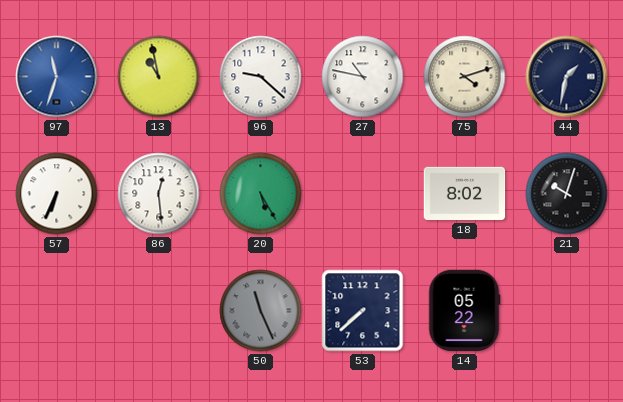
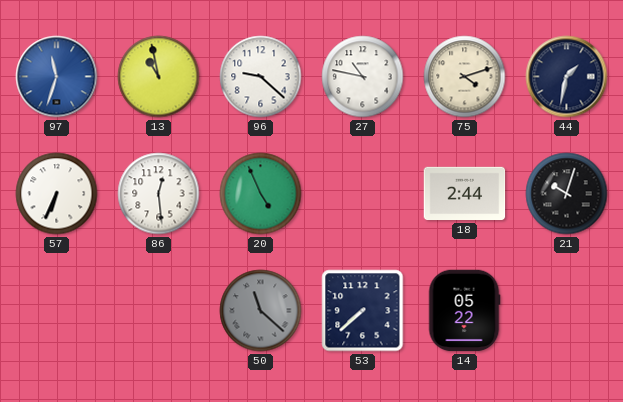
20: 5:25 -> 4:56
18: 8:02 -> 2:44
50: 11:26 -> 11:22
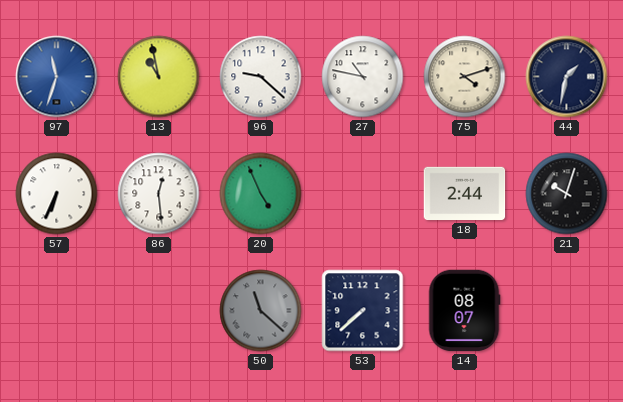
14: 05:22 -> 08:07
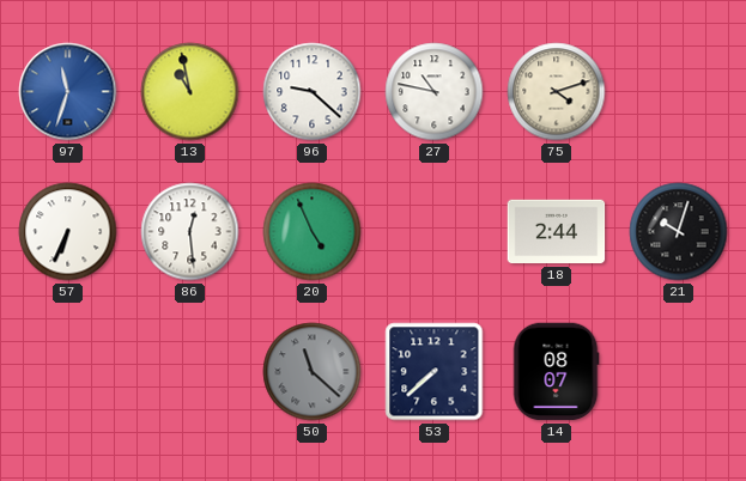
44: 1:32 -> none
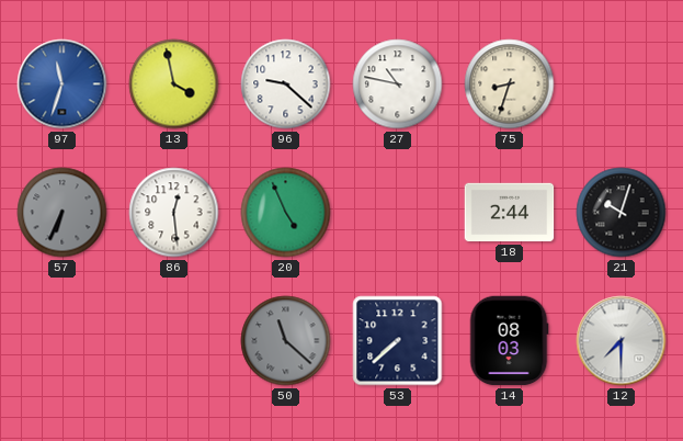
13: 10:58 -> 3:58
75: 4:12 -> 8:33
57 dial: white -> grey
14: 08:07 -> 08:03
12: none -> 7:30
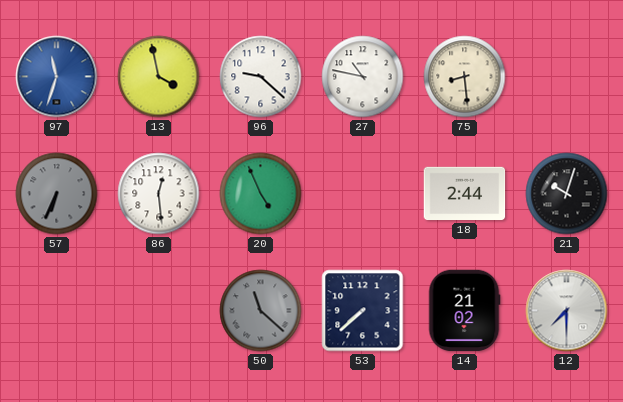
75: 8:33 -> 8:29
14: 08:03 -> 21:02
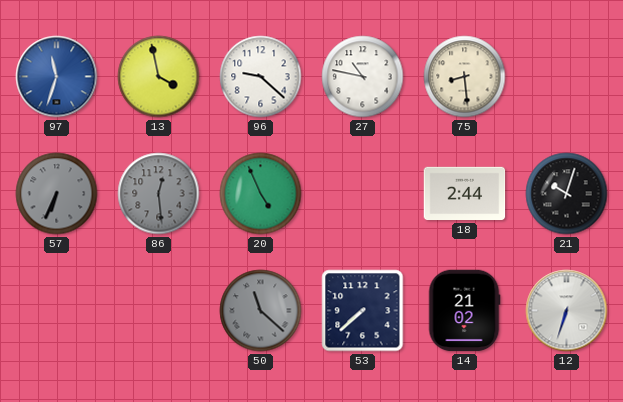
86 dial: white -> grey
12: 7:30 -> 6:33
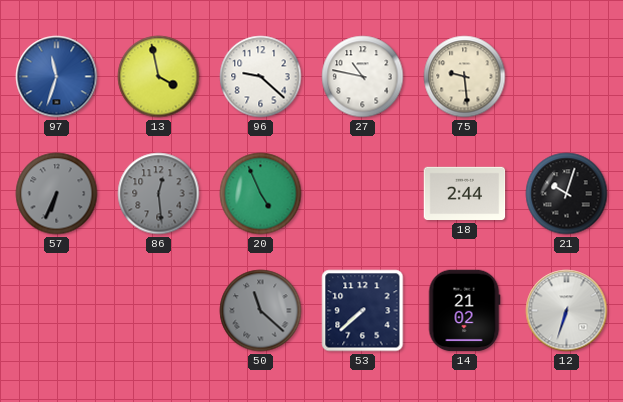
75: 8:29 -> 9:29
